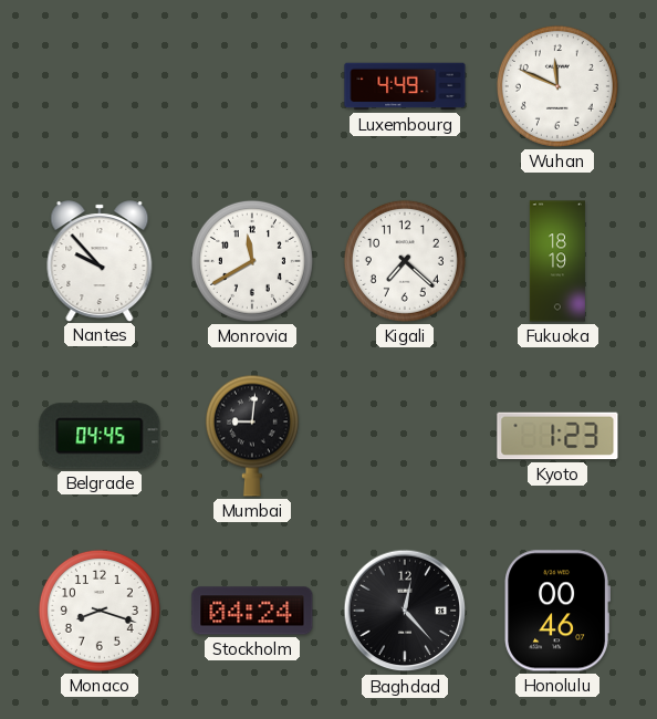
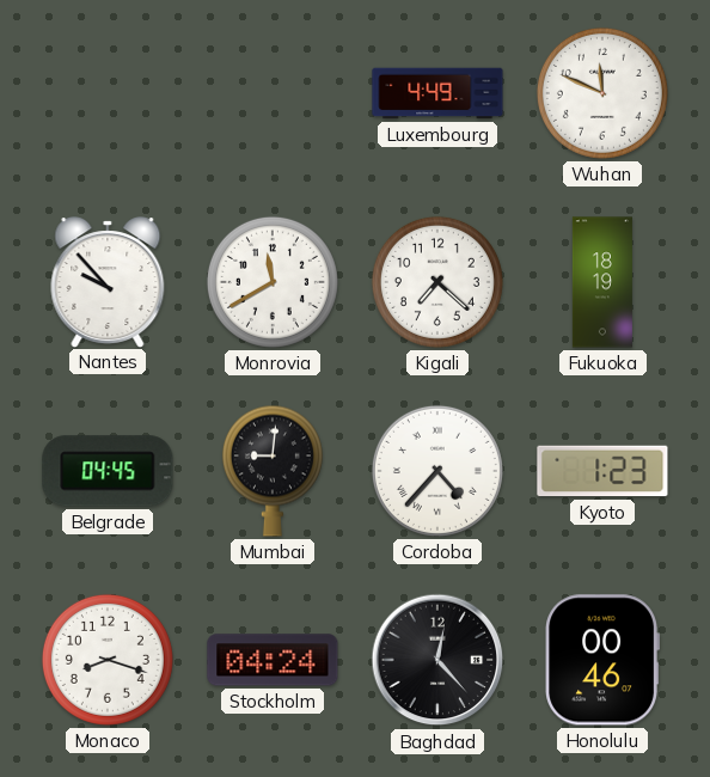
Cordoba: none -> 4:37
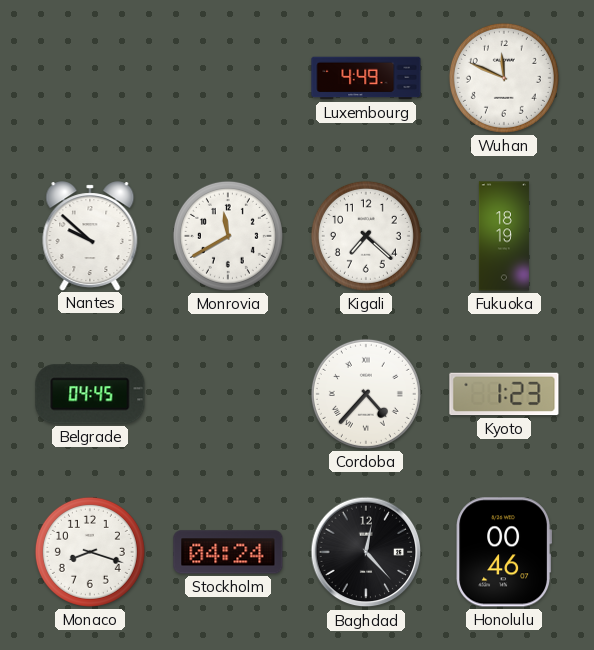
Nantes: 9:53 -> 9:52
Mumbai: 9:01 -> none
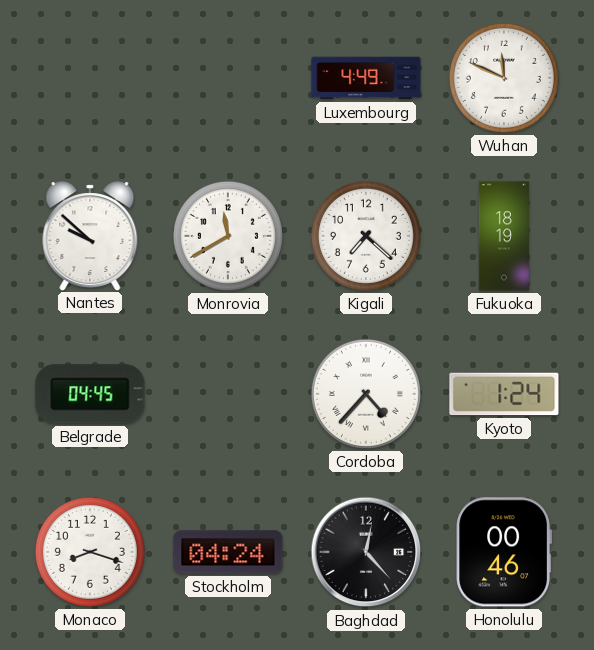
Kyoto: 1:23 -> 1:24
